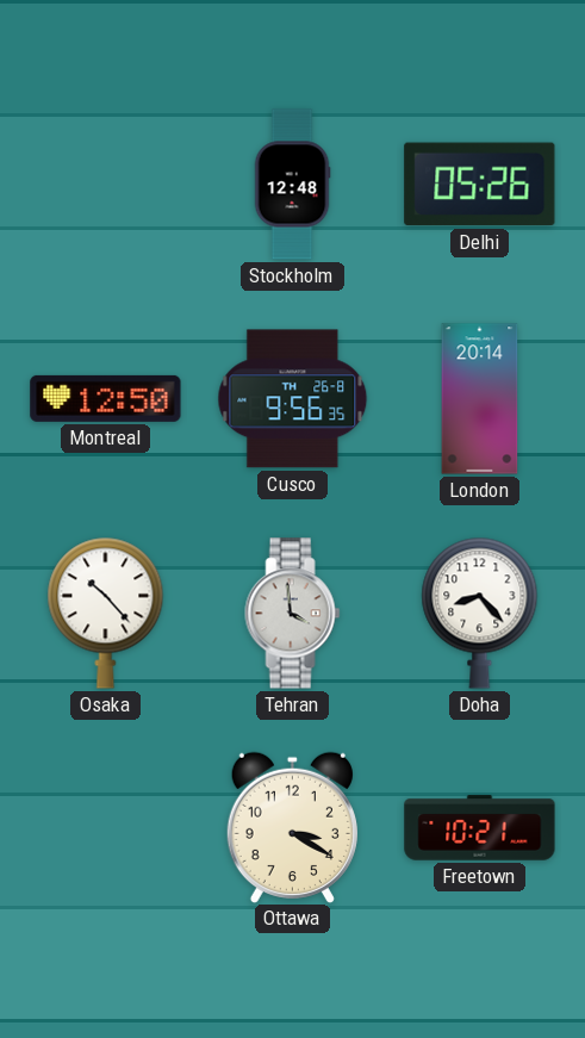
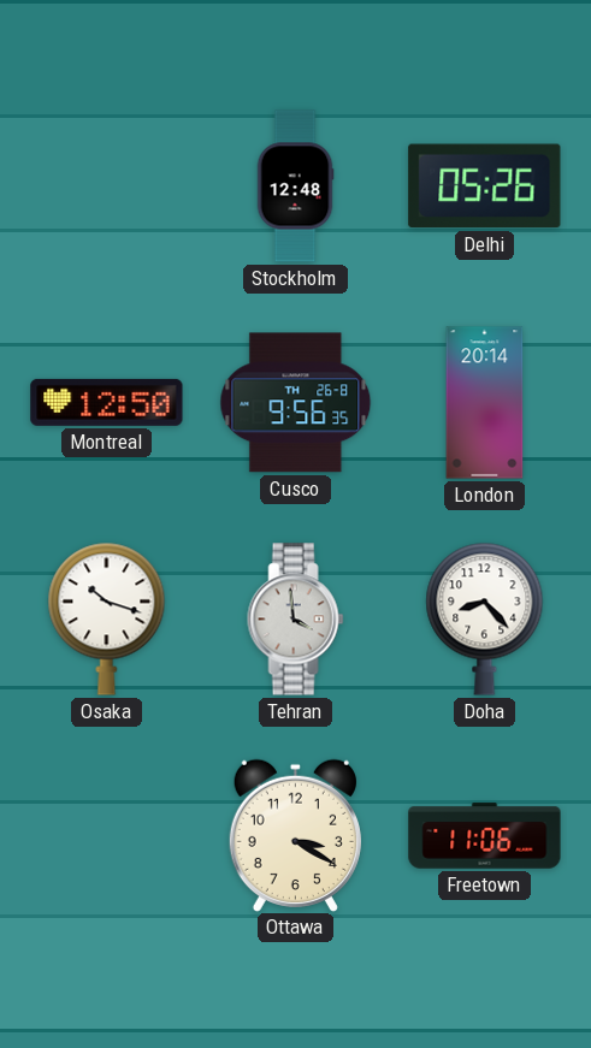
Osaka: 10:23 -> 10:18
Freetown: 10:21 -> 11:06
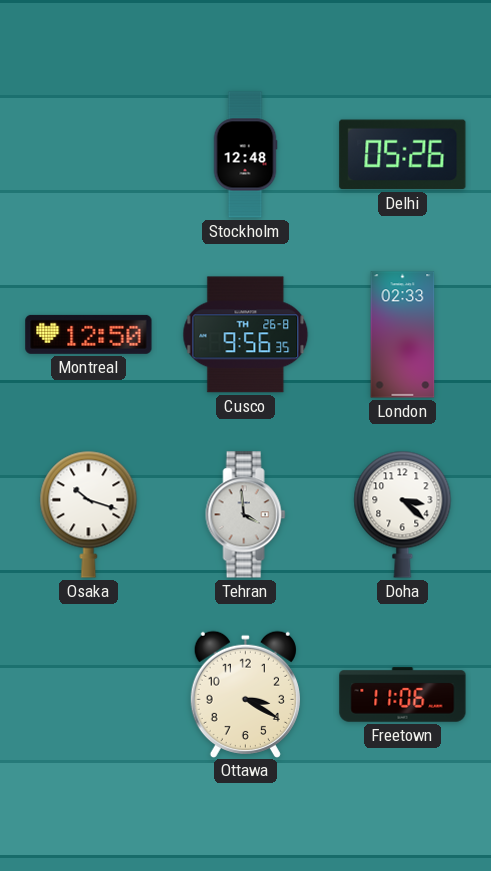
London: 20:14 -> 02:33
Doha: 8:23 -> 3:22
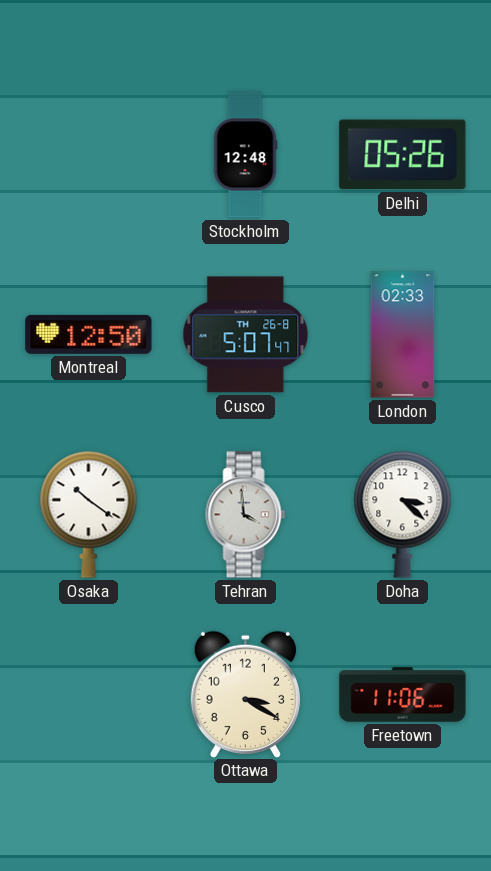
Cusco: 9:56 -> 5:07
Osaka: 10:18 -> 10:21
